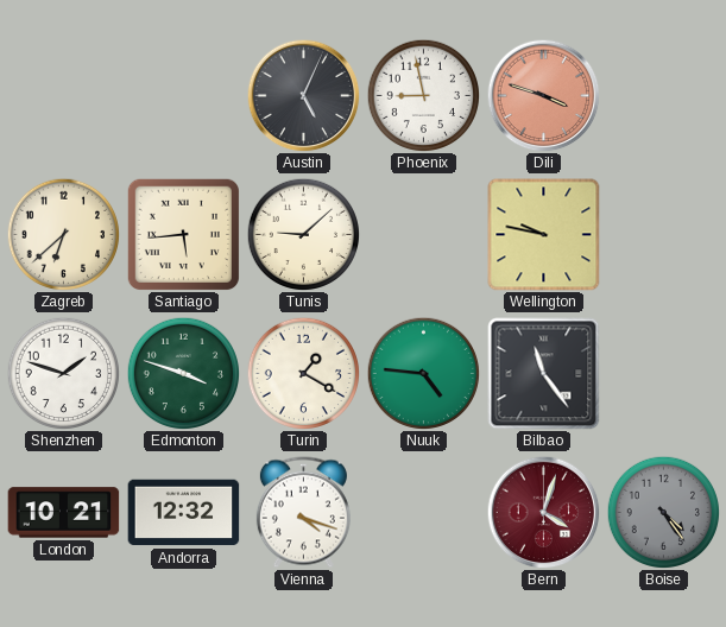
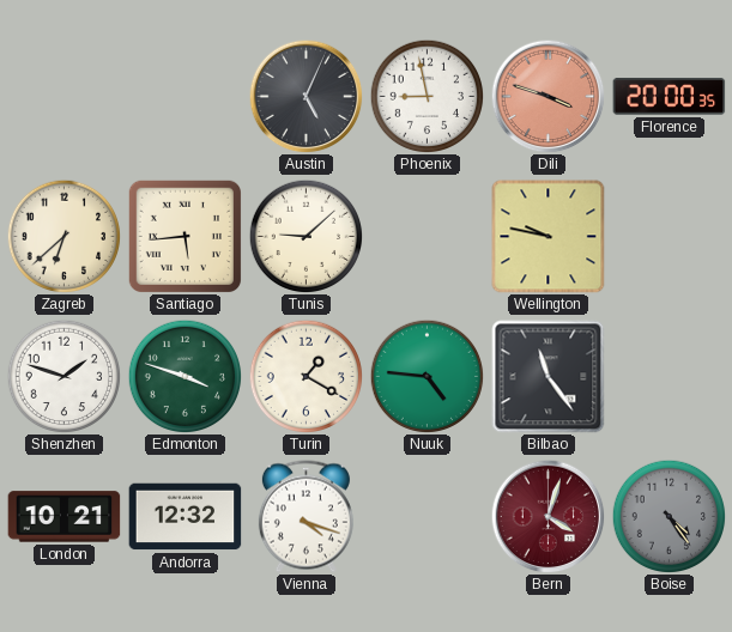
Florence: none -> 20:00
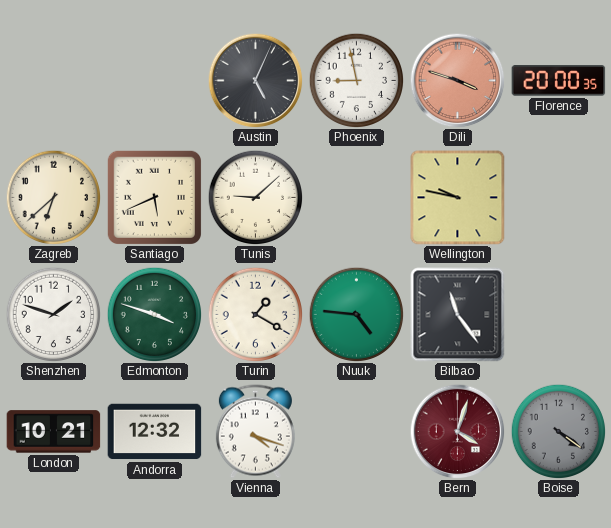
Santiago: 5:44 -> 5:41
Boise: 4:24 -> 4:21
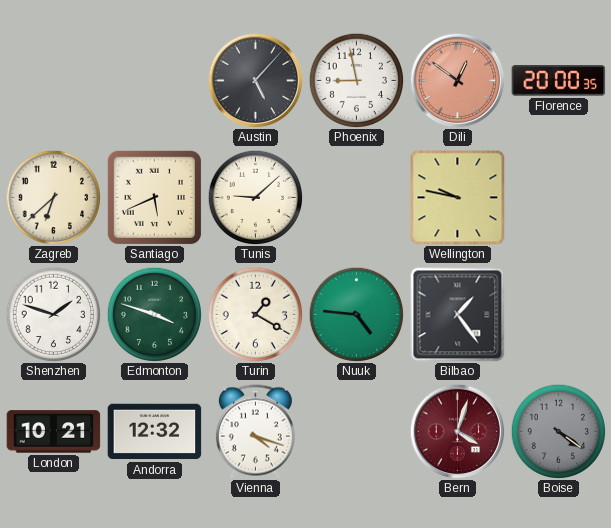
Austin: 5:04 -> 5:07
Dili: 3:48 -> 12:51
Bilbao: 11:24 -> 1:24
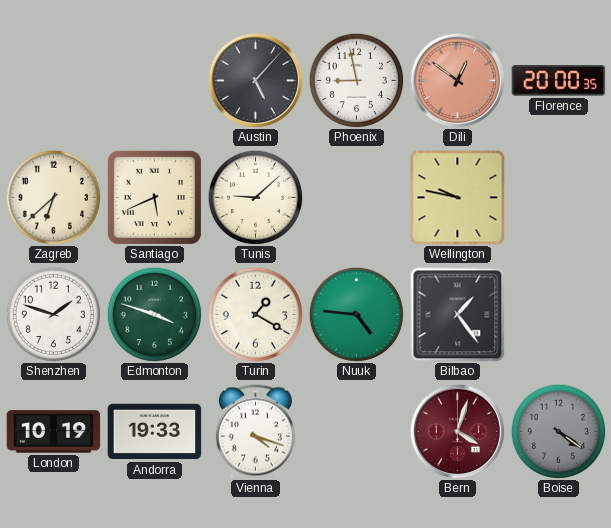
London: 10:21 -> 10:19
Andorra: 12:32 -> 19:33
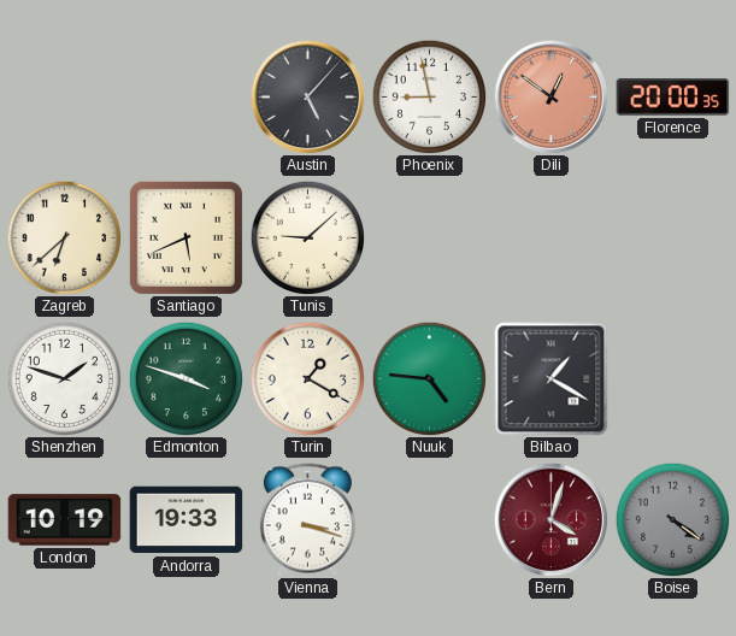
Wellington: 9:47 -> none
Bilbao: 1:24 -> 1:20
Vienna: 4:18 -> 3:18
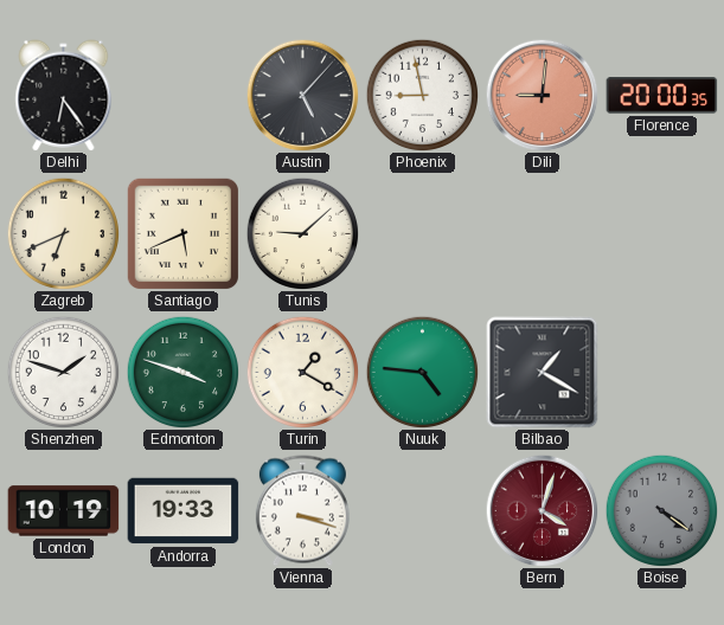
Delhi: none -> 6:24
Dili: 12:51 -> 9:01
Zagreb: 6:38 -> 6:41
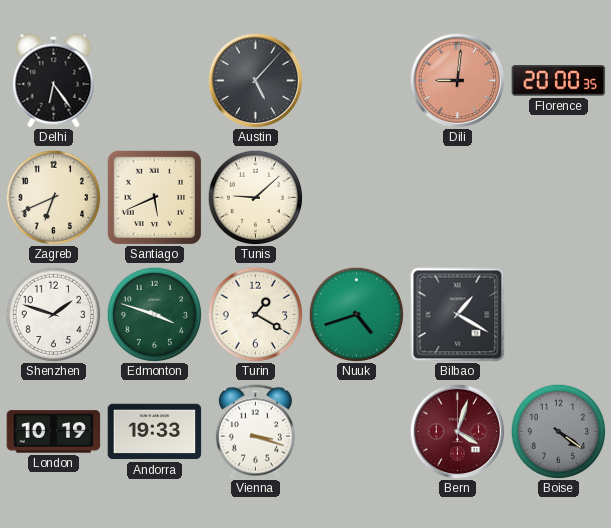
Phoenix: 8:58 -> none
Nuuk: 4:46 -> 4:42
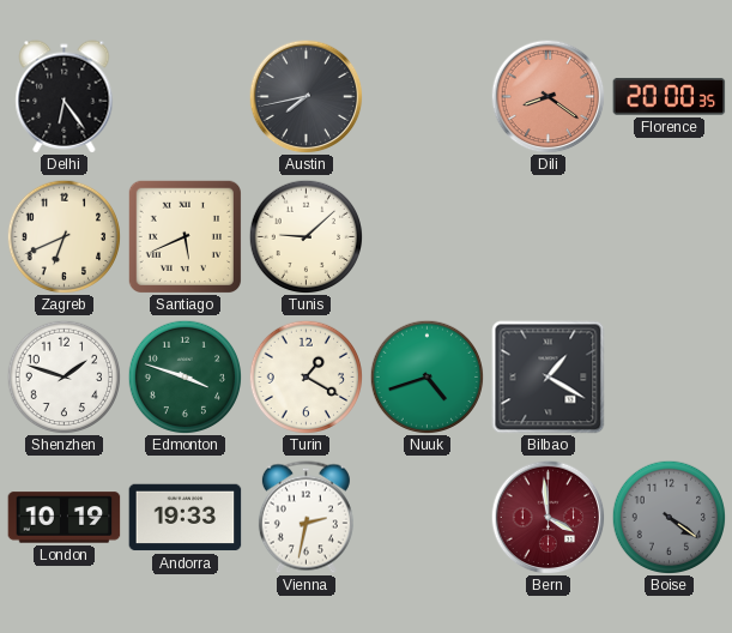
Austin: 5:07 -> 7:43
Dili: 9:01 -> 8:21
Vienna: 3:18 -> 2:32
Bern: 4:03 -> 3:59
